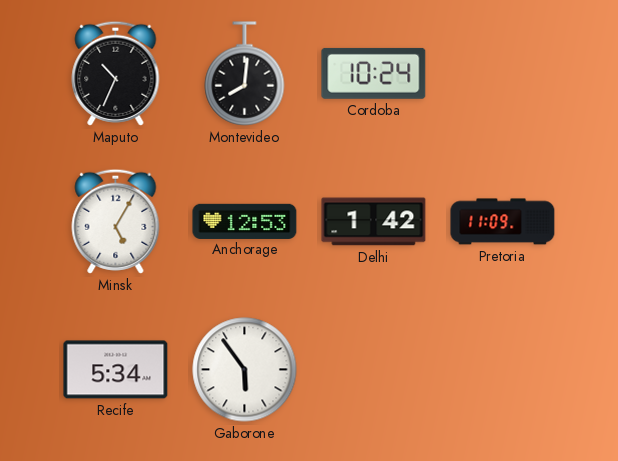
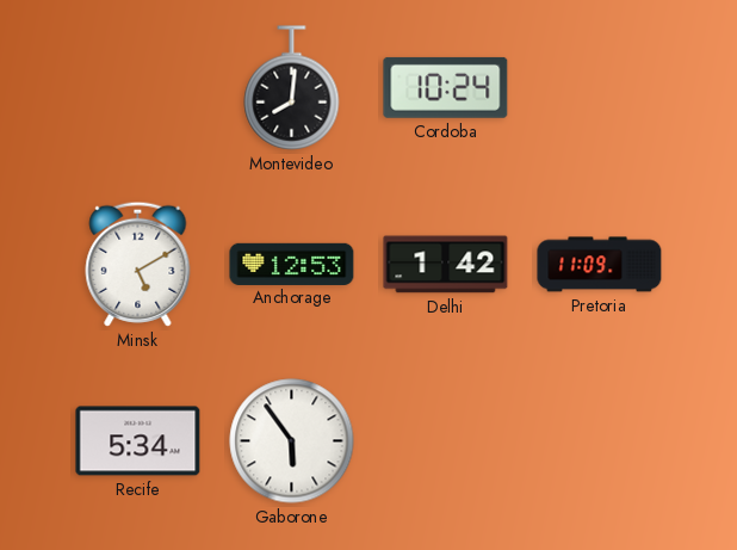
Maputo: 10:34 -> none
Minsk: 5:05 -> 5:10
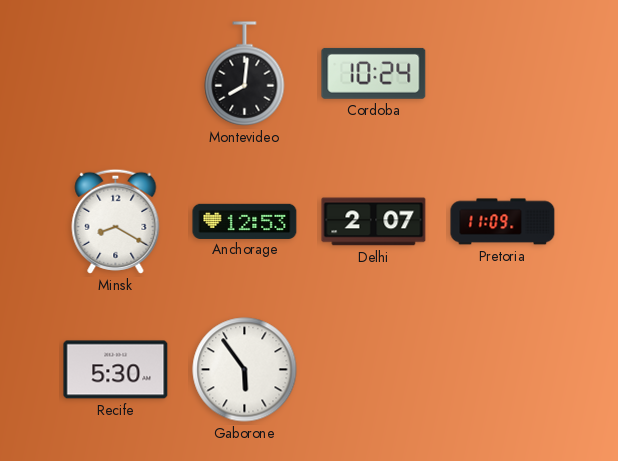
Minsk: 5:10 -> 8:20
Delhi: 1:42 -> 2:07
Recife: 5:34 -> 5:30
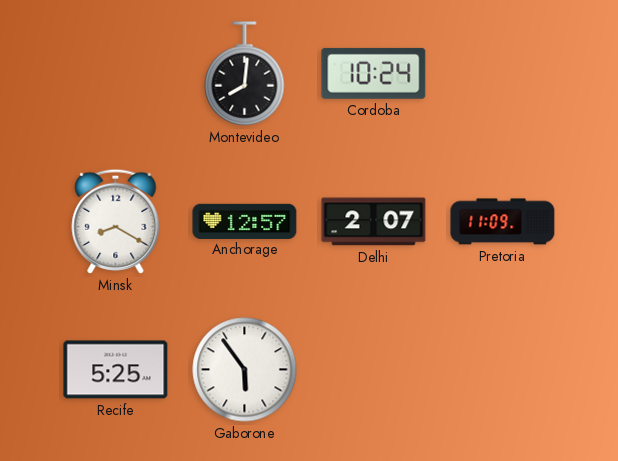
Anchorage: 12:53 -> 12:57
Recife: 5:30 -> 5:25
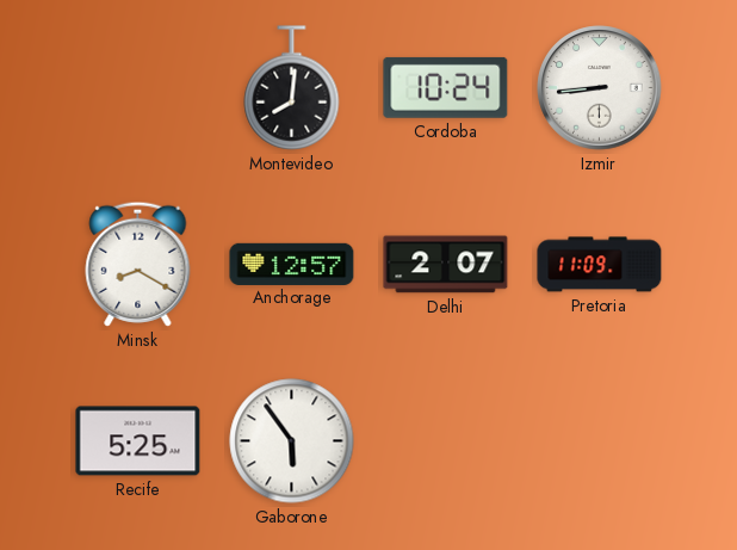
Izmir: none -> 8:44
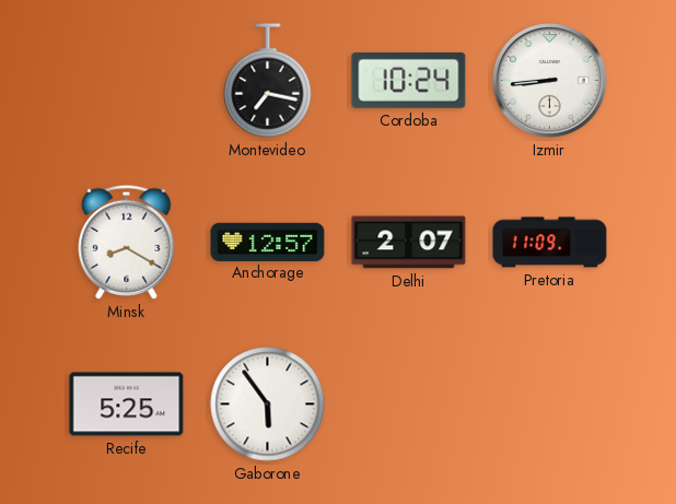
Montevideo: 8:01 -> 7:17
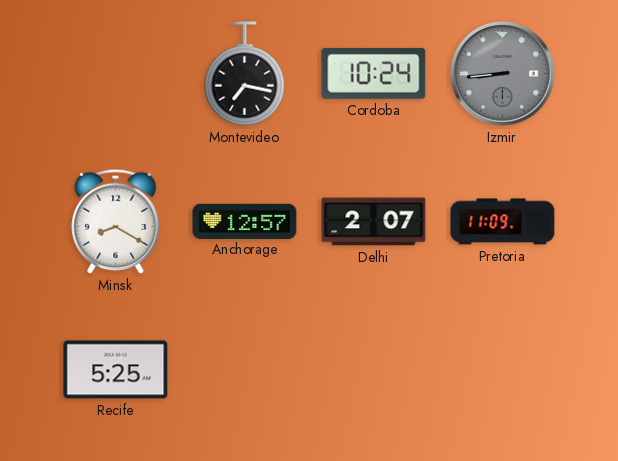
Izmir dial: white -> grey
Gaborone: 5:54 -> none
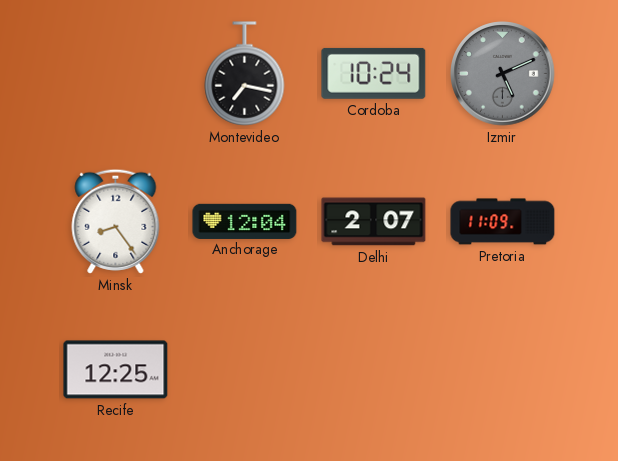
Izmir: 8:44 -> 5:11
Minsk: 8:20 -> 8:24
Anchorage: 12:57 -> 12:04
Recife: 5:25 -> 12:25
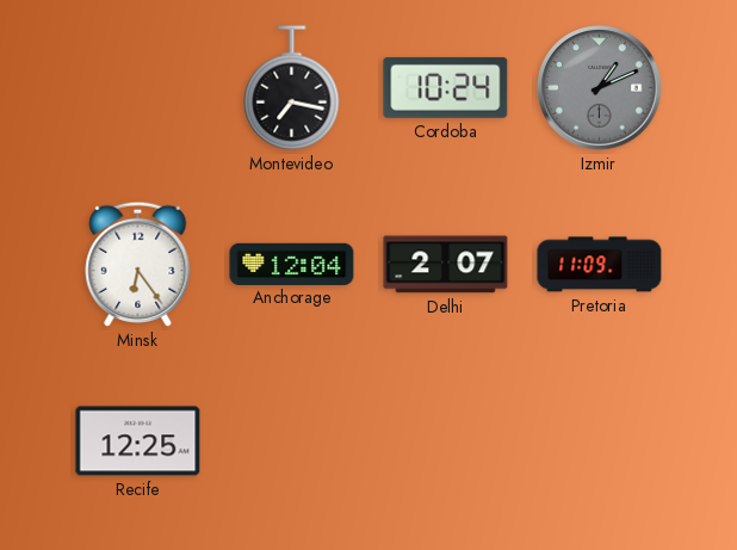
Izmir: 5:11 -> 1:11
Minsk: 8:24 -> 6:24
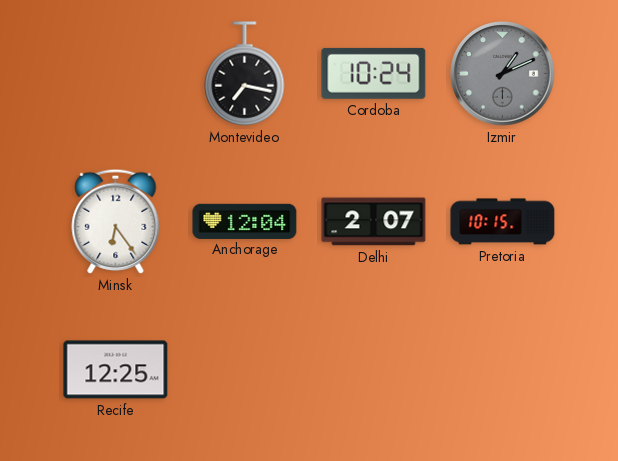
Pretoria: 11:09 -> 10:15
